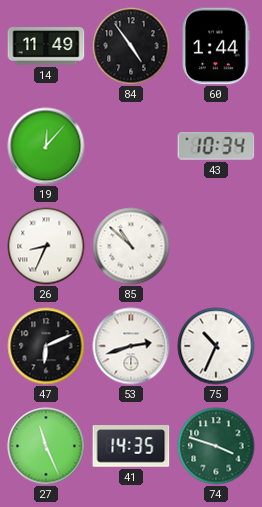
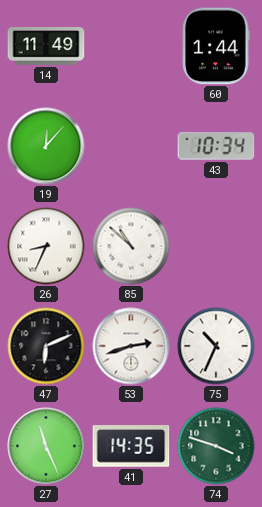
84: 4:54 -> none
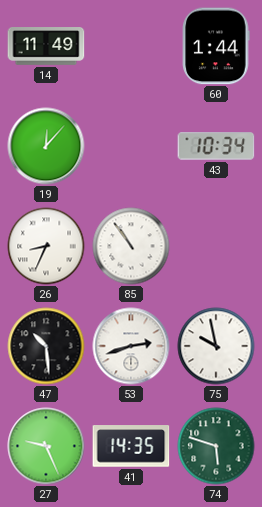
85: 10:52 -> 10:54
47: 6:11 -> 10:29
75: 10:34 -> 9:58
27: 11:26 -> 9:26
74: 3:48 -> 5:48
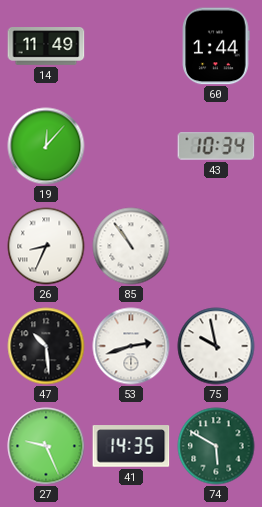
74: 5:48 -> 5:50
